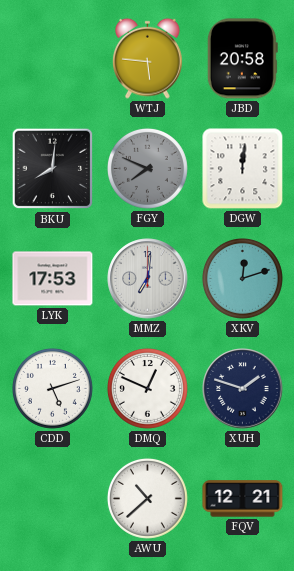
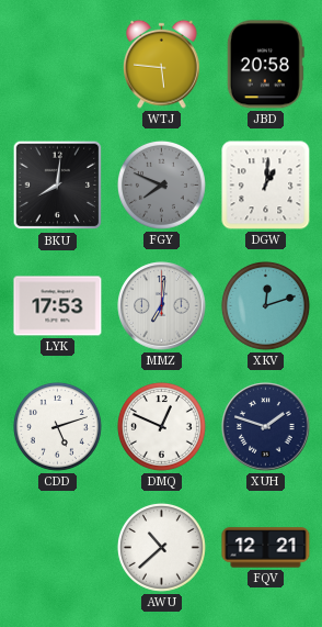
DGW: 12:01 -> 1:01
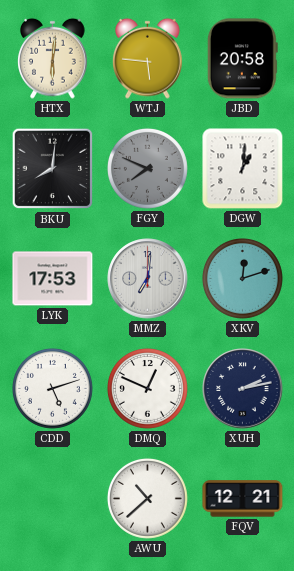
HTX: none -> 6:01
XUH: 1:48 -> 2:13
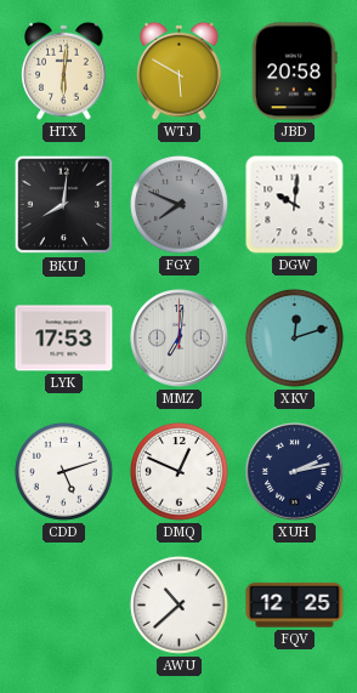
WTJ: 5:46 -> 5:50
DGW: 1:01 -> 10:01
FQV: 12:21 -> 12:25
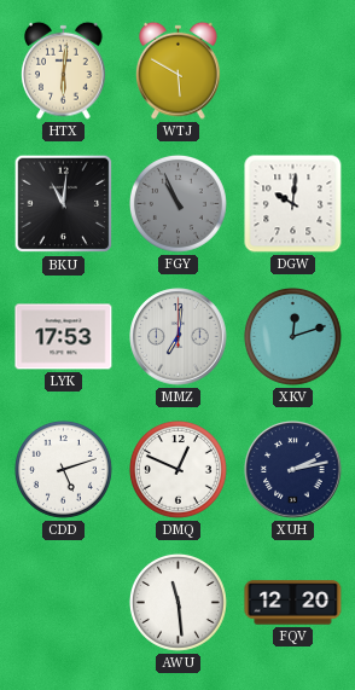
JBD: 20:58 -> none
BKU: 8:01 -> 11:01
FGY: 7:49 -> 10:56
AWU: 10:38 -> 11:29
FQV: 12:25 -> 12:20
